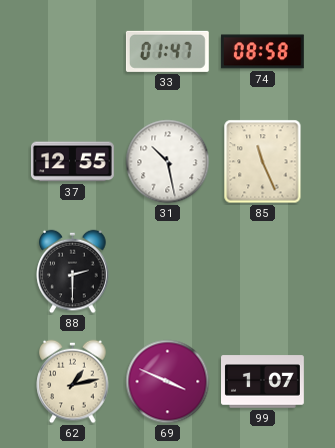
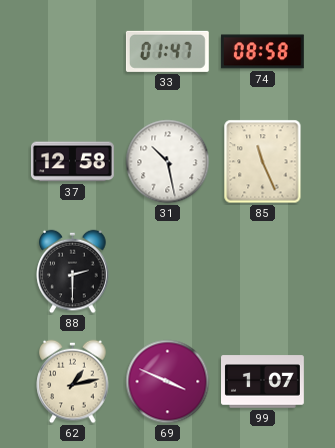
37: 12:55 -> 12:58
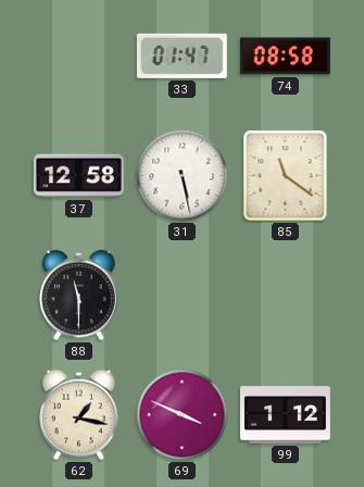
31: 10:28 -> 5:28
85: 11:26 -> 11:21
88: 2:30 -> 11:30
62: 1:13 -> 1:17
99: 1:07 -> 1:12
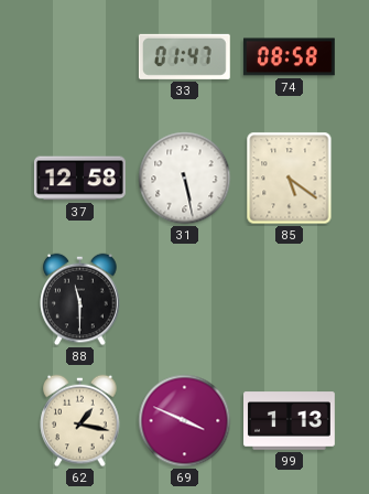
85: 11:21 -> 5:21
99: 1:12 -> 1:13
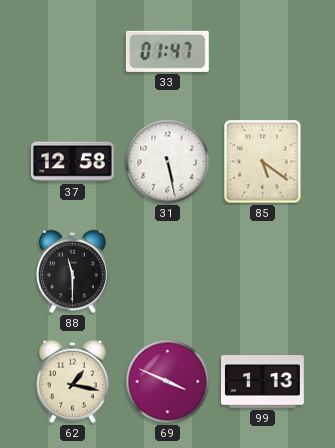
74: 08:58 -> none
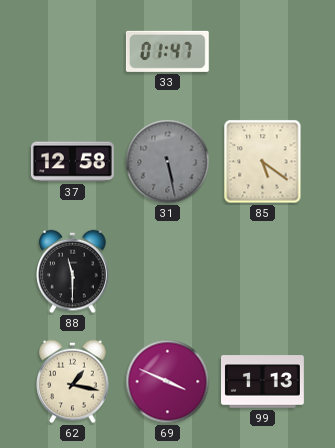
31 dial: white -> grey
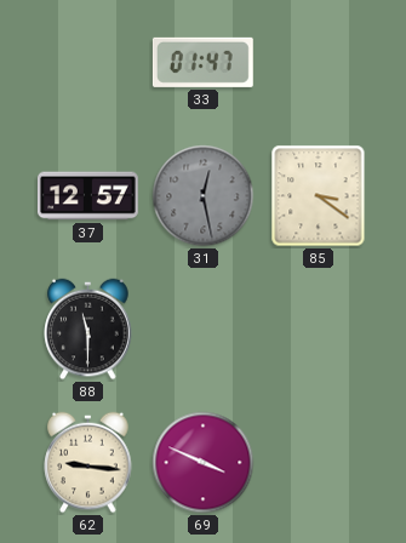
37: 12:58 -> 12:57
31: 5:28 -> 12:28
85: 5:21 -> 3:21
62: 1:17 -> 9:16
99: 1:13 -> none
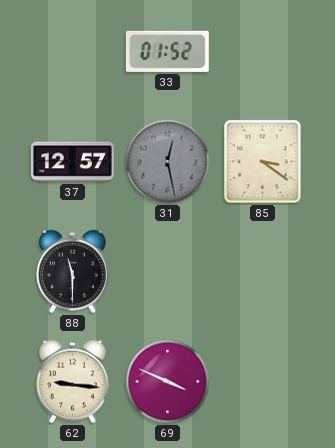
33: 01:47 -> 01:52
